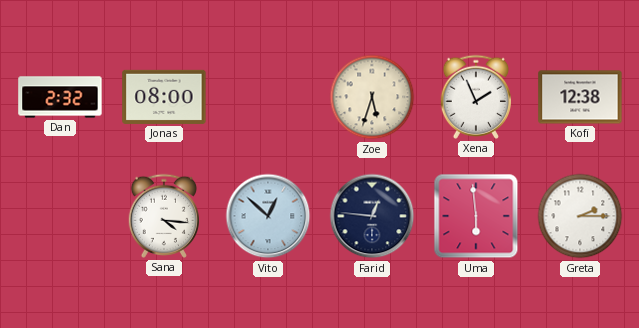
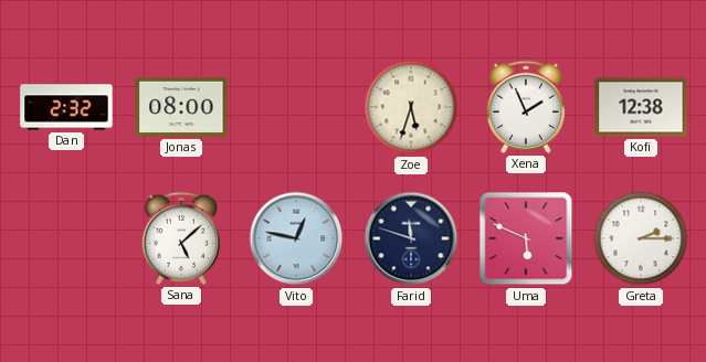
Sana: 4:16 -> 5:08
Vito: 12:52 -> 12:47
Farid: 12:46 -> 11:48
Uma: 5:59 -> 5:49
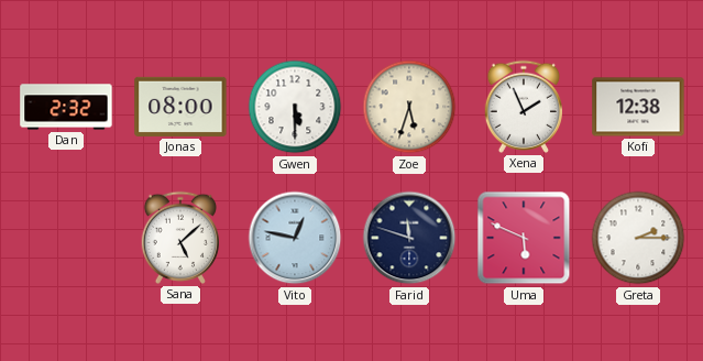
Gwen: none -> 5:30
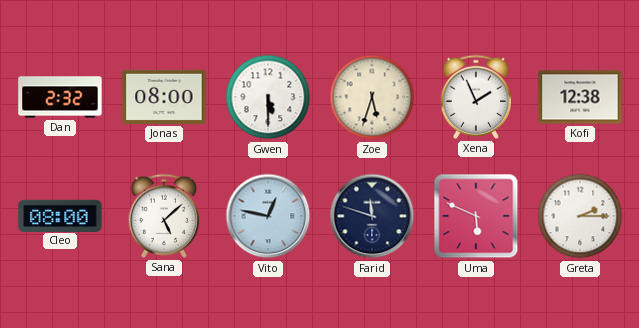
Cleo: none -> 08:00
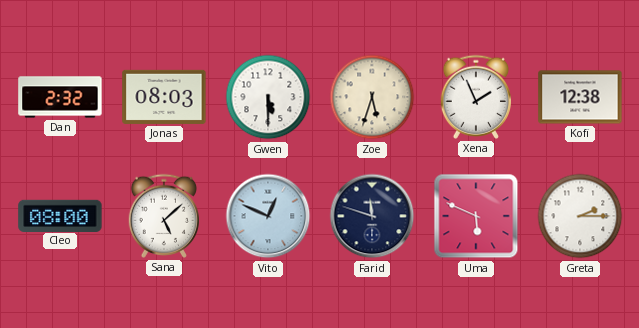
Jonas: 08:00 -> 08:03
Vito: 12:47 -> 12:49
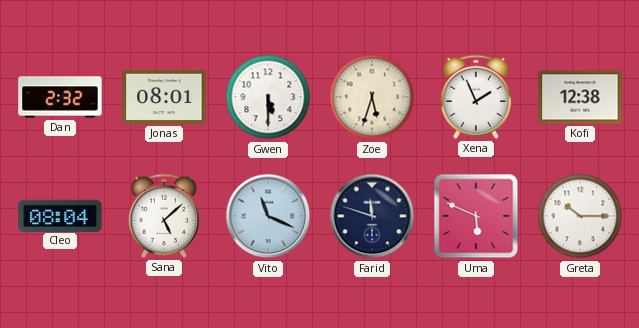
Jonas: 08:03 -> 08:01
Cleo: 08:00 -> 08:04
Vito: 12:49 -> 11:19
Greta: 2:15 -> 10:15
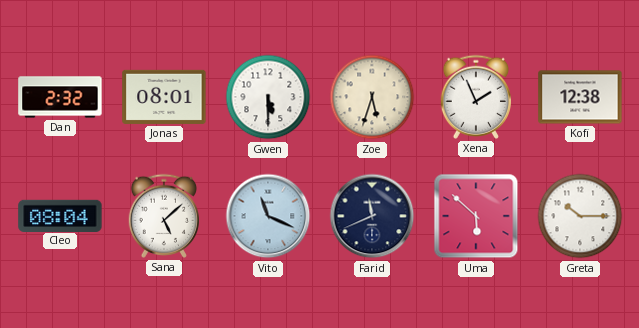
Farid: 11:48 -> 11:41
Uma: 5:49 -> 5:52
